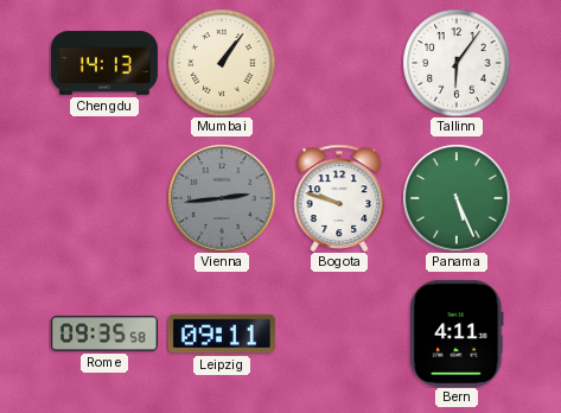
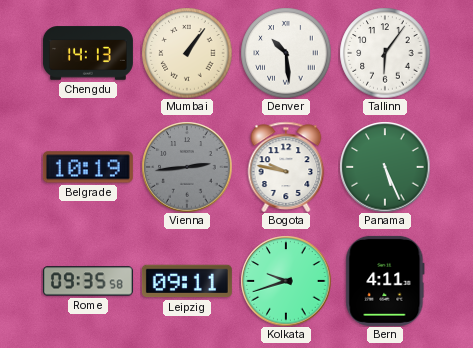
Denver: none -> 10:29
Belgrade: none -> 10:19
Bogota: 9:48 -> 9:47
Kolkata: none -> 9:42
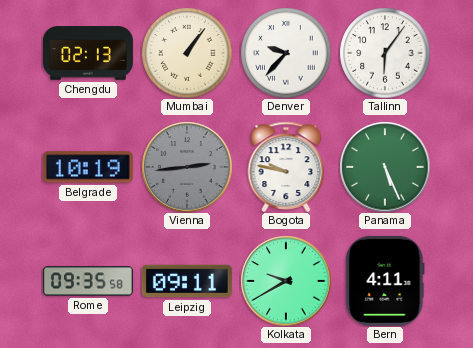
Chengdu: 14:13 -> 02:13
Denver: 10:29 -> 9:37
Kolkata: 9:42 -> 9:40
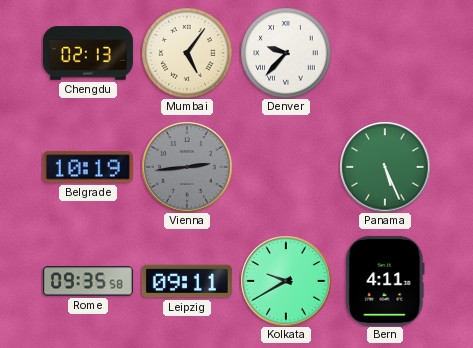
Mumbai: 1:06 -> 5:06
Tallinn: 6:06 -> none
Bogota: 9:47 -> none
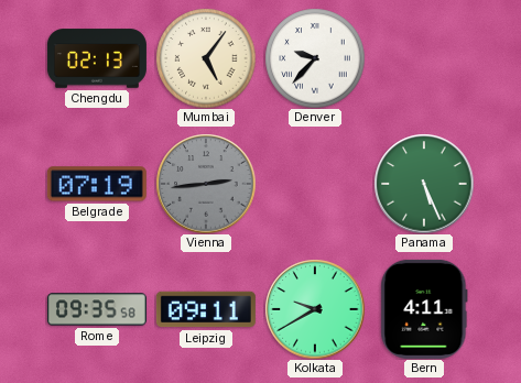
Belgrade: 10:19 -> 07:19
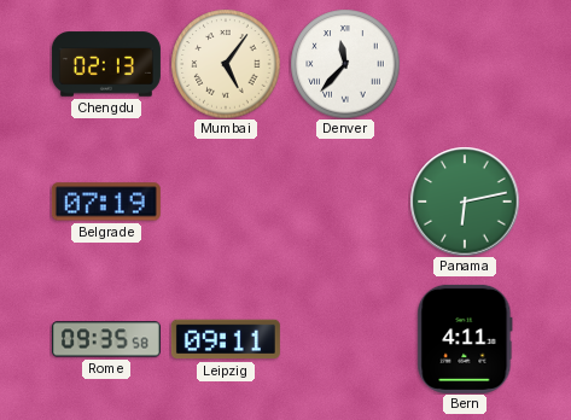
Denver: 9:37 -> 11:37
Vienna: 2:44 -> none
Panama: 5:26 -> 6:13
Kolkata: 9:40 -> none
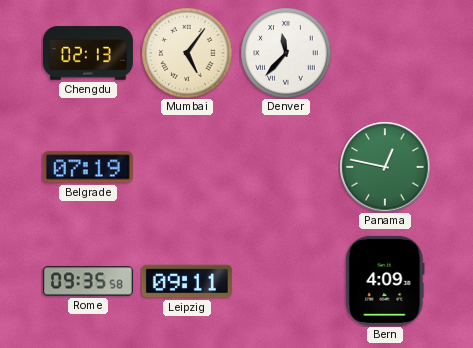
Panama: 6:13 -> 12:47
Bern: 4:11 -> 4:09
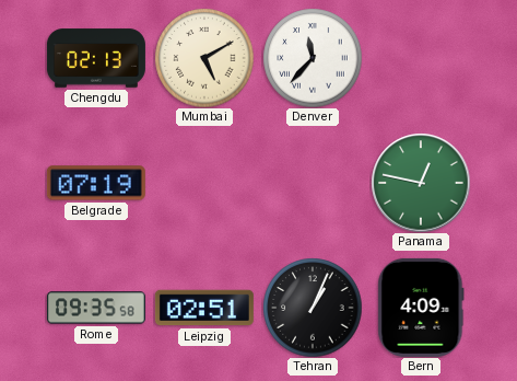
Mumbai: 5:06 -> 5:10
Leipzig: 09:11 -> 02:51
Tehran: none -> 1:04
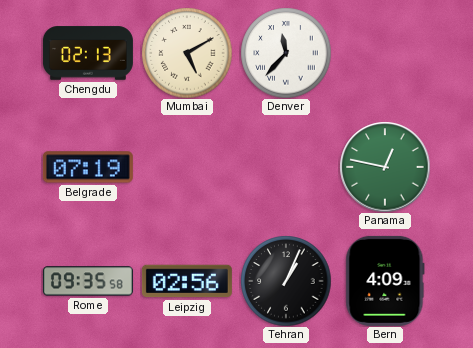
Leipzig: 02:51 -> 02:56
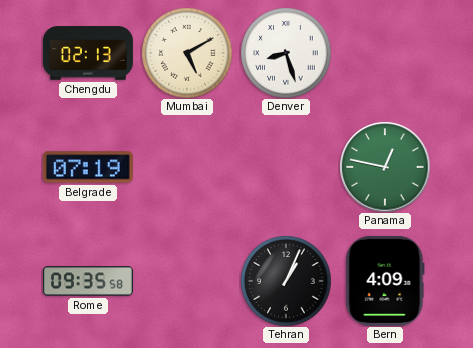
Denver: 11:37 -> 8:27
Leipzig: 02:56 -> none
